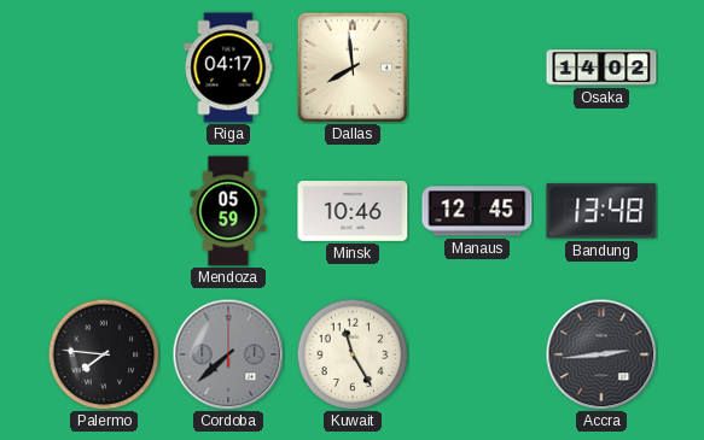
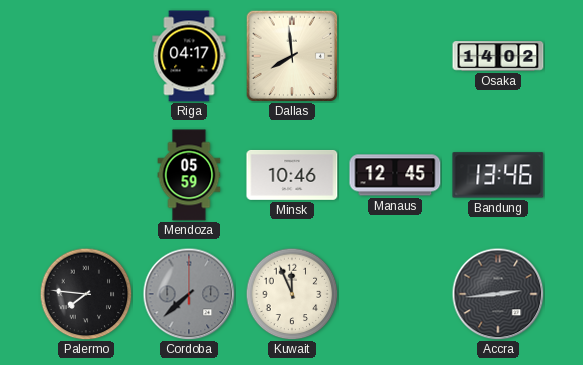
Bandung: 13:48 -> 13:46
Kuwait: 11:25 -> 11:56
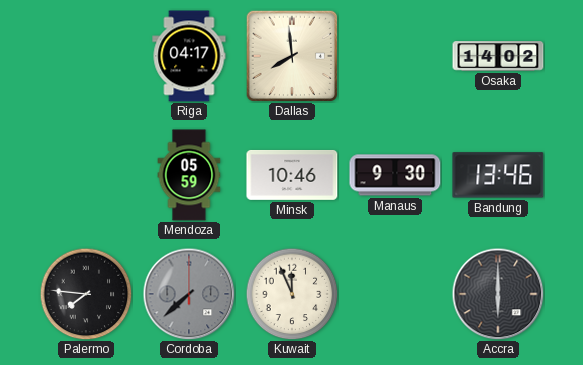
Manaus: 12:45 -> 9:30
Accra: 2:44 -> 6:00
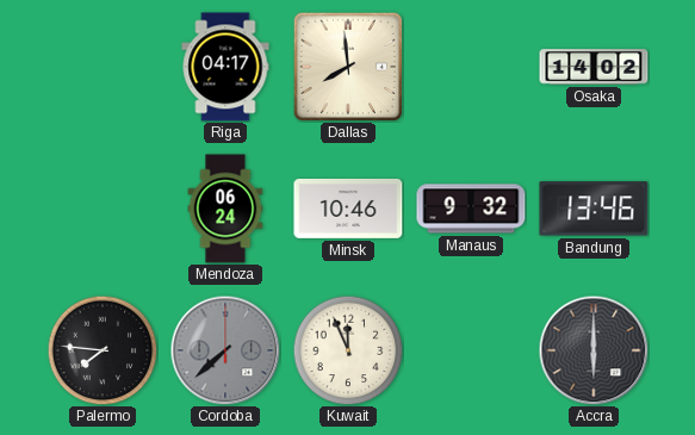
Mendoza: 05:59 -> 06:24
Manaus: 9:30 -> 9:32
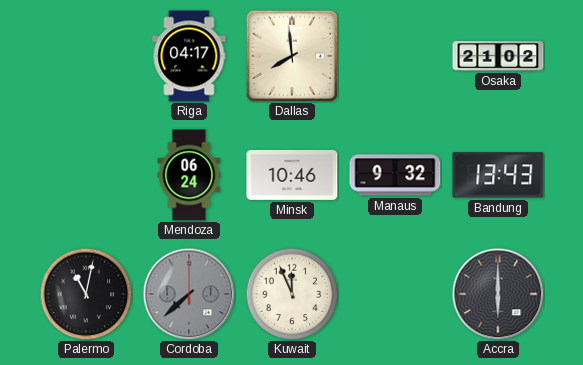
Osaka: 14:02 -> 21:02
Bandung: 13:46 -> 13:43
Palermo: 7:46 -> 11:02
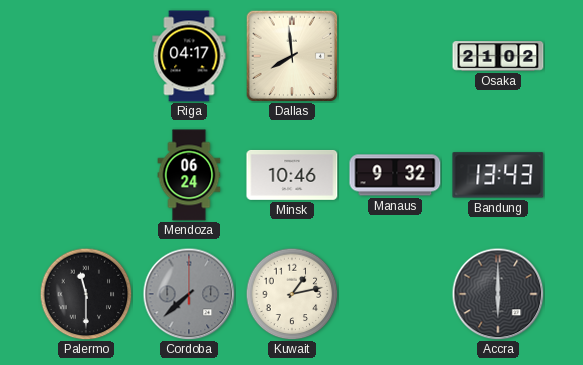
Palermo: 11:02 -> 11:30
Kuwait: 11:56 -> 1:13
